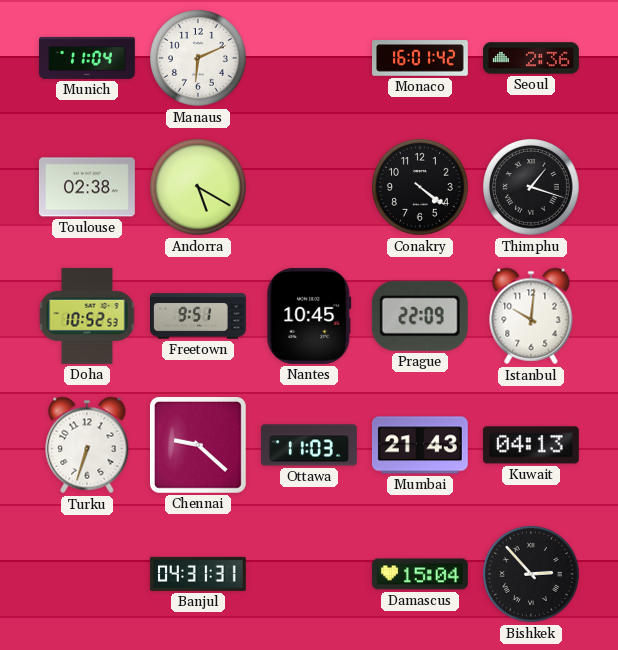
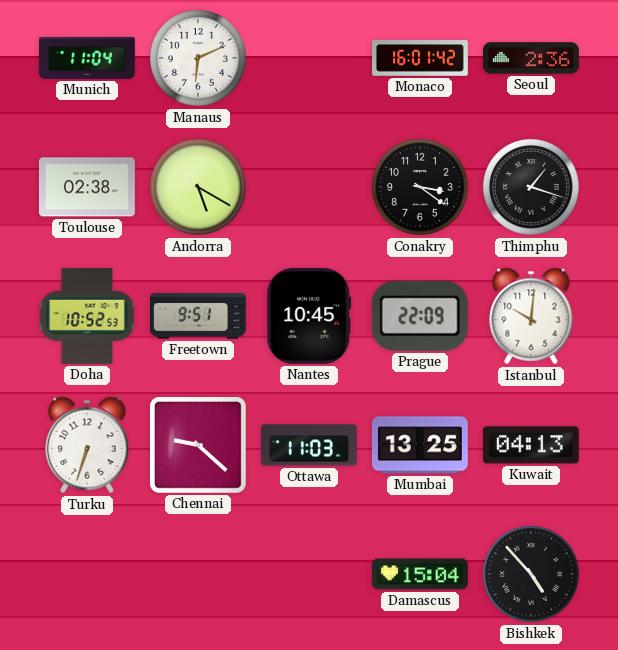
Conakry: 4:21 -> 3:21
Mumbai: 21:43 -> 13:25
Banjul: 04:31 -> none
Bishkek: 2:53 -> 4:53
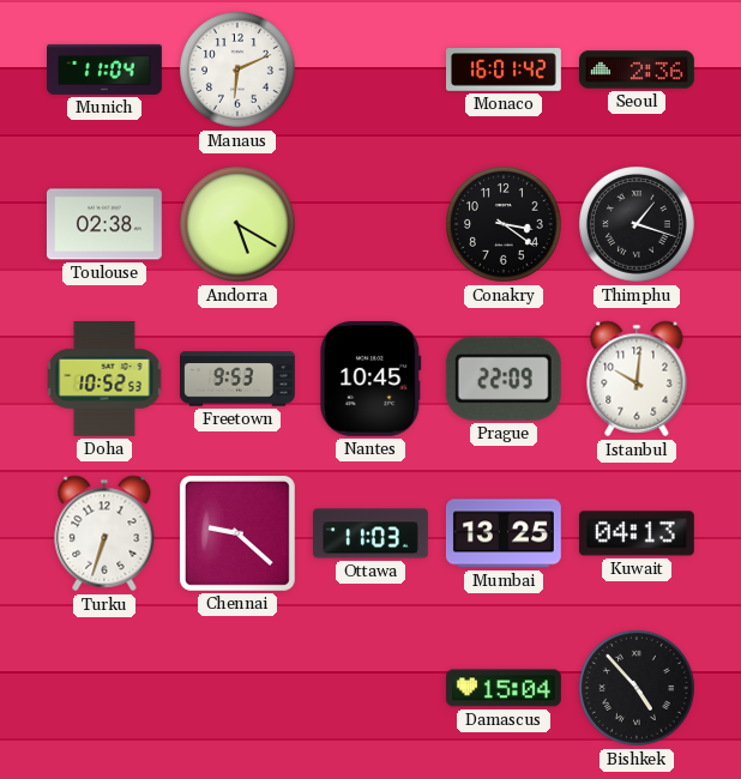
Freetown: 9:51 -> 9:53
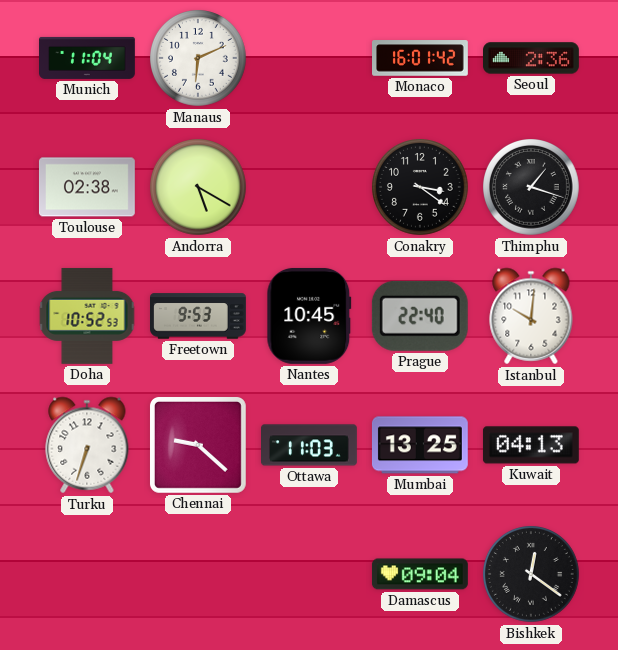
Prague: 22:09 -> 22:40
Damascus: 15:04 -> 09:04
Bishkek: 4:53 -> 12:21
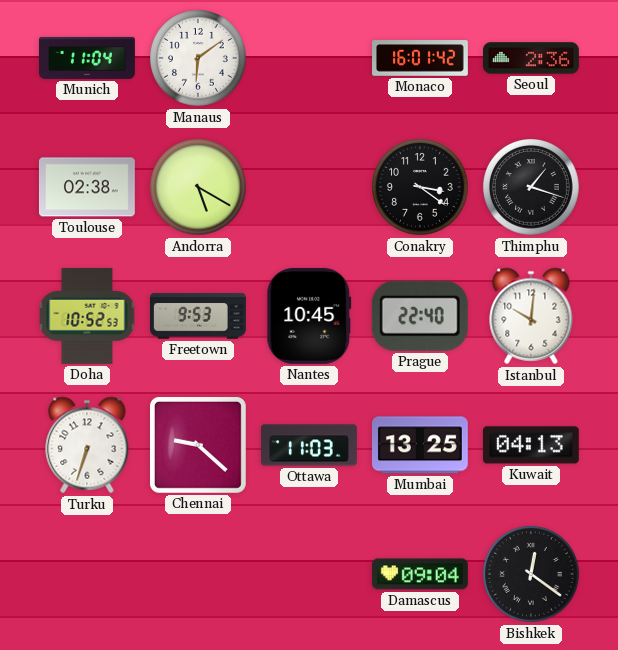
Manaus: 6:11 -> 6:09
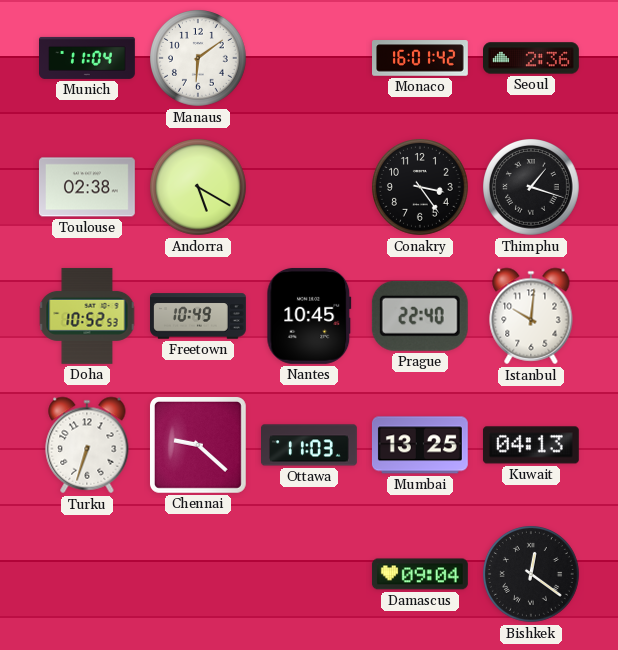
Conakry: 3:21 -> 3:24
Freetown: 9:53 -> 10:49
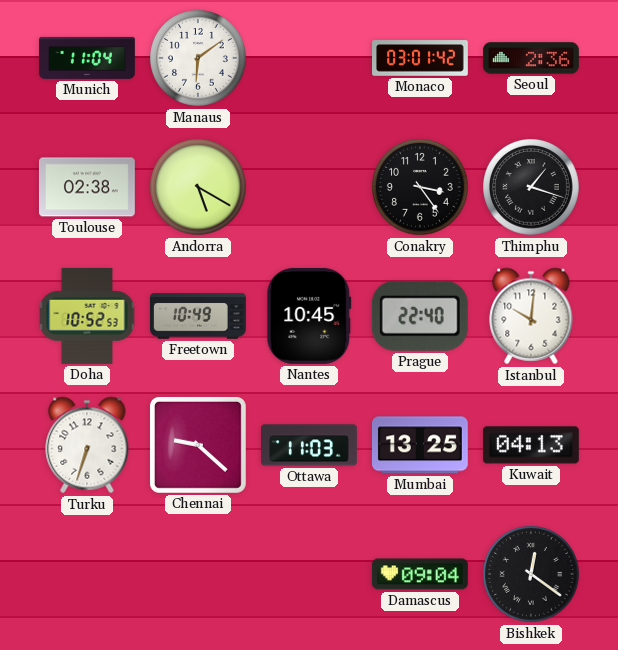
Monaco: 16:01 -> 03:01
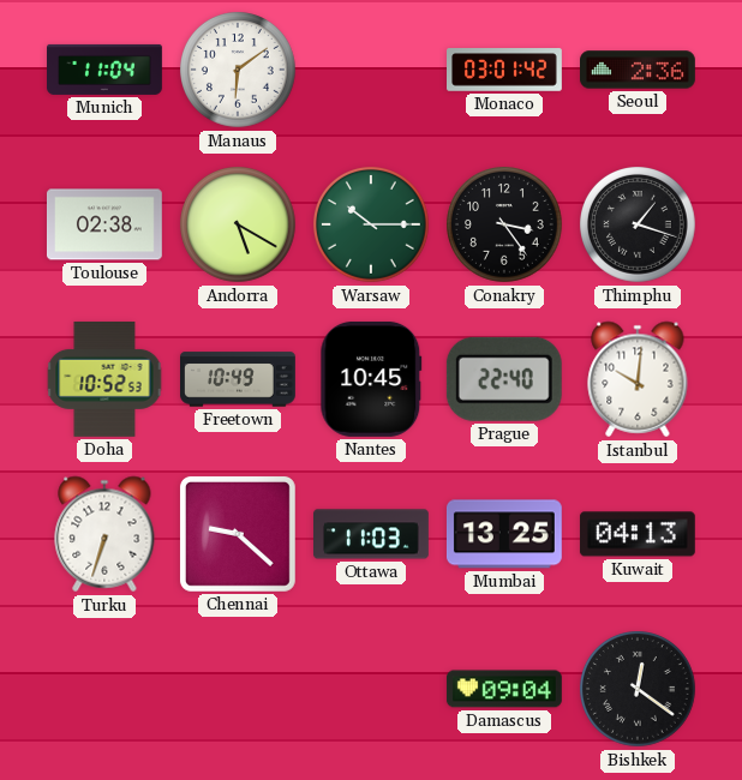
Warsaw: none -> 10:15
